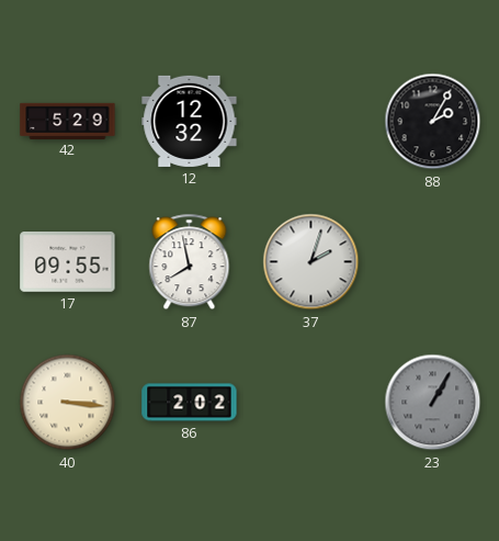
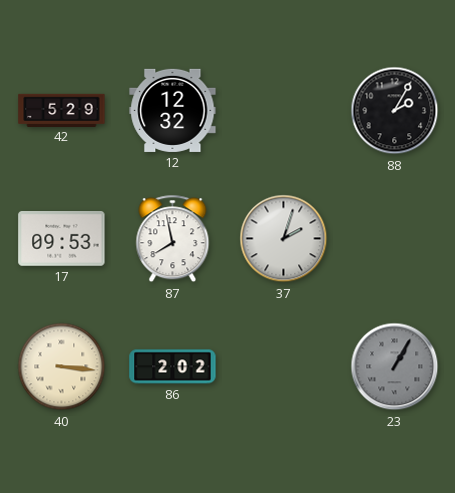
17: 09:55 -> 09:53
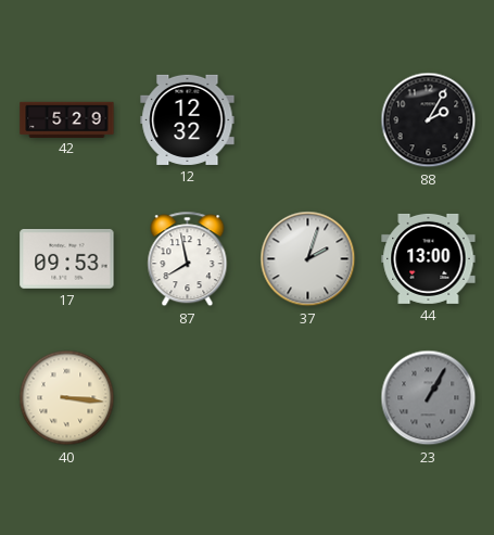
44: none -> 13:00
86: 2:02 -> none
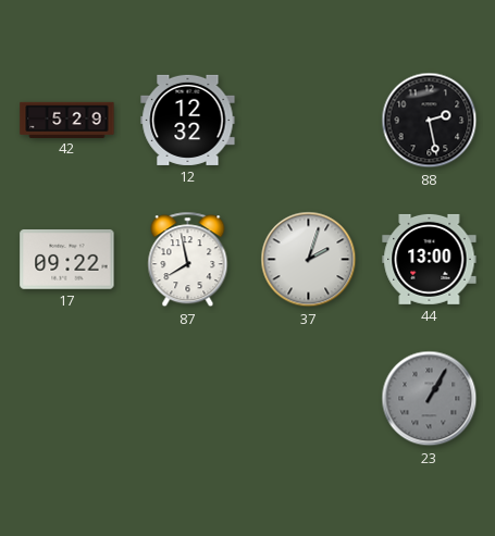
88: 2:05 -> 2:28
17: 09:53 -> 09:22
40: 3:16 -> none
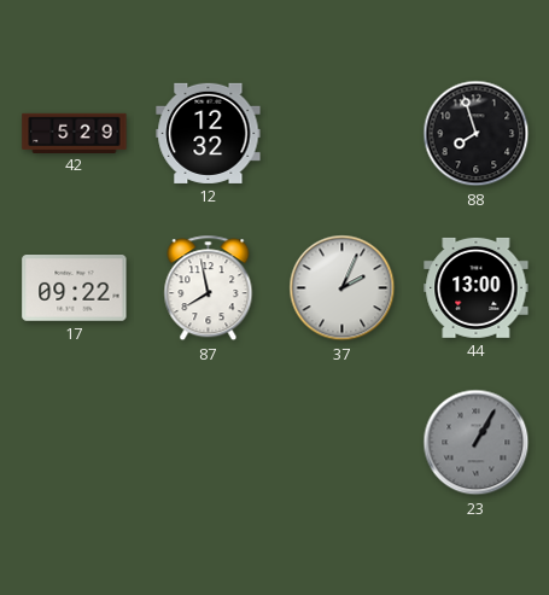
88: 2:28 -> 7:57
37: 2:03 -> 2:04
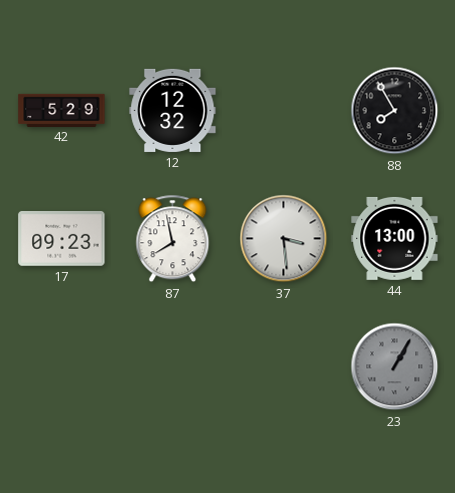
88: 7:57 -> 7:55
17: 09:22 -> 09:23
37: 2:04 -> 3:29
